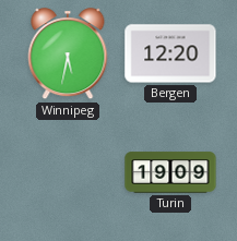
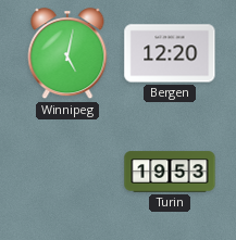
Winnipeg: 5:32 -> 5:02
Turin: 19:09 -> 19:53
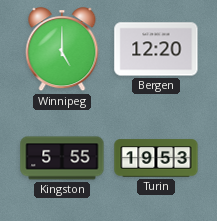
Winnipeg: 5:02 -> 5:00
Kingston: none -> 5:55
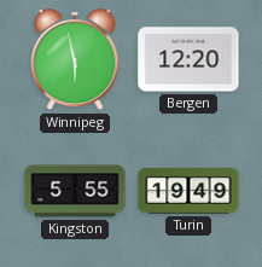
Winnipeg: 5:00 -> 5:58
Turin: 19:53 -> 19:49
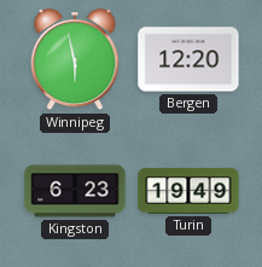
Kingston: 5:55 -> 6:23
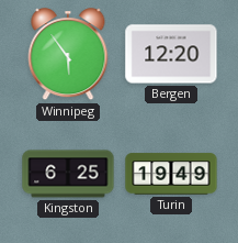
Winnipeg: 5:58 -> 5:54
Kingston: 6:23 -> 6:25
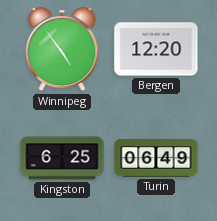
Winnipeg: 5:54 -> 4:54
Turin: 19:49 -> 06:49
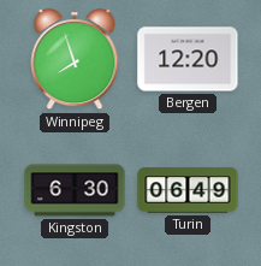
Winnipeg: 4:54 -> 7:57
Kingston: 6:25 -> 6:30
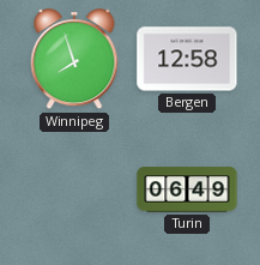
Bergen: 12:20 -> 12:58
Kingston: 6:30 -> none
